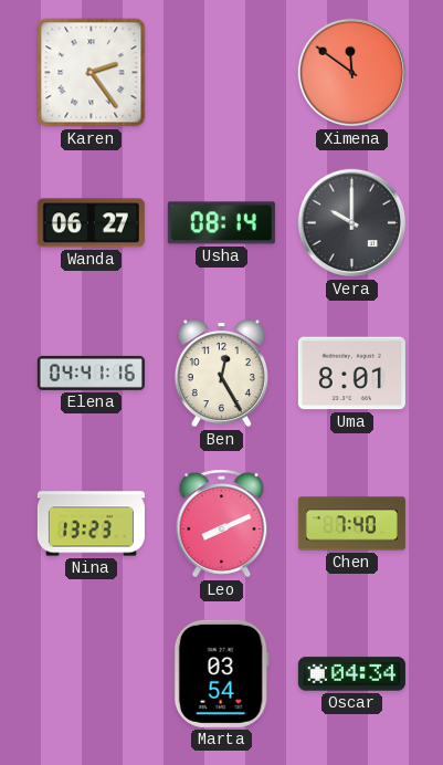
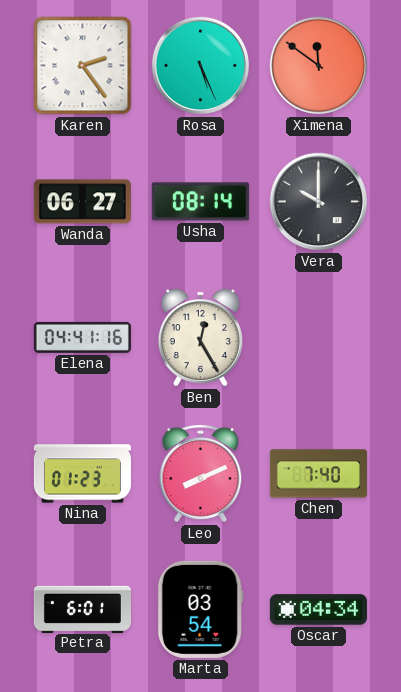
Rosa: none -> 5:26
Uma: 8:01 -> none
Nina: 13:23 -> 01:23
Petra: none -> 6:01
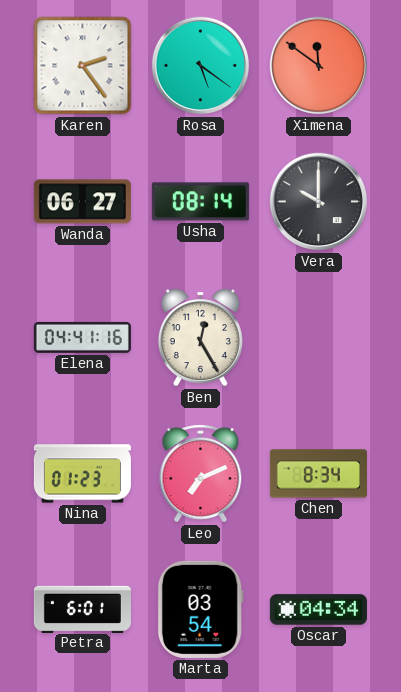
Rosa: 5:26 -> 5:21
Leo: 8:11 -> 7:11
Chen: 7:40 -> 8:34
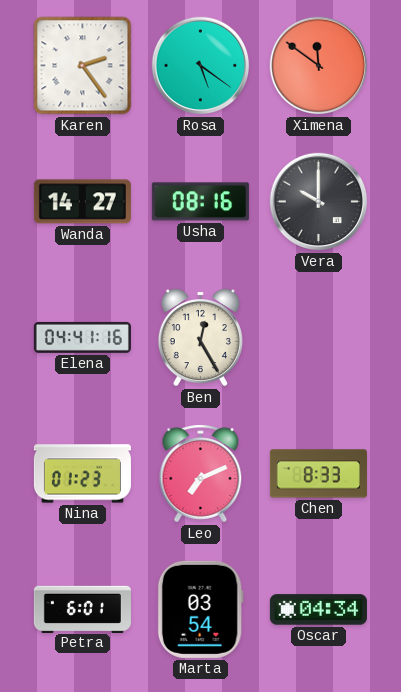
Wanda: 06:27 -> 14:27
Usha: 08:14 -> 08:16
Chen: 8:34 -> 8:33
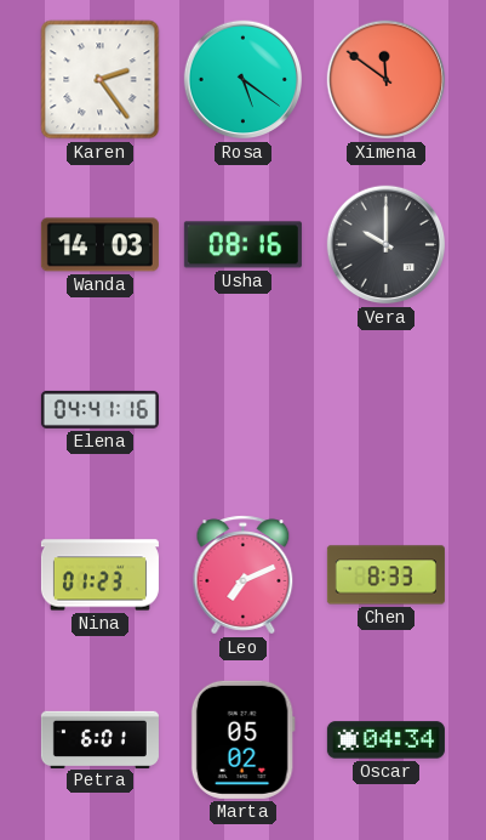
Wanda: 14:27 -> 14:03
Ben: 12:25 -> none
Marta: 03:54 -> 05:02
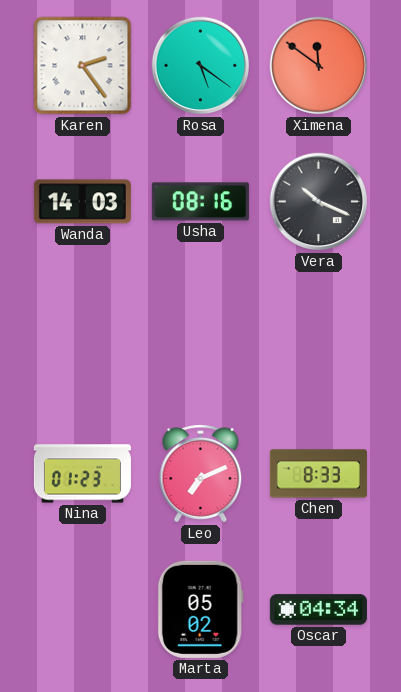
Vera: 10:00 -> 10:19
Elena: 04:41 -> none
Petra: 6:01 -> none
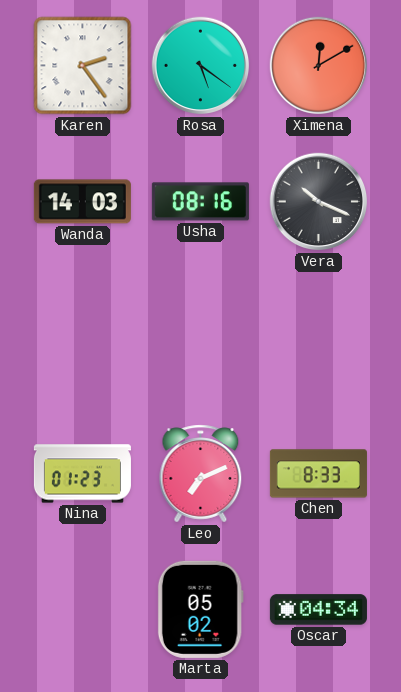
Ximena: 11:51 -> 12:10
